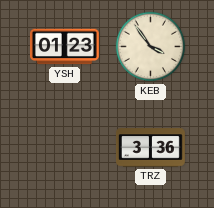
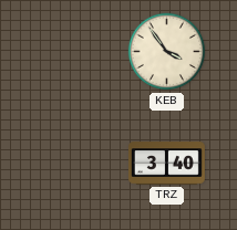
YSH: 01:23 -> none
TRZ: 3:36 -> 3:40
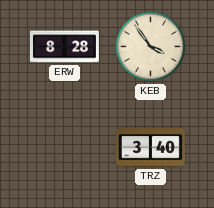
ERW: none -> 8:28
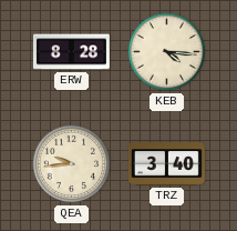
KEB: 3:54 -> 4:16
QEA: none -> 9:44
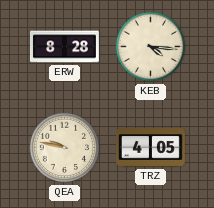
QEA: 9:44 -> 9:47
TRZ: 3:40 -> 4:05
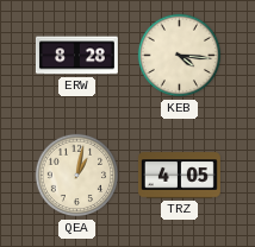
QEA: 9:47 -> 1:02
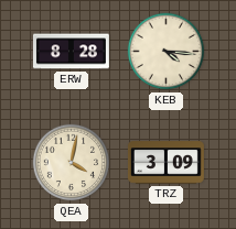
QEA: 1:02 -> 4:02
TRZ: 4:05 -> 3:09
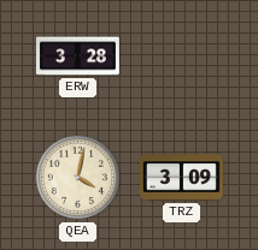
ERW: 8:28 -> 3:28
KEB: 4:16 -> none
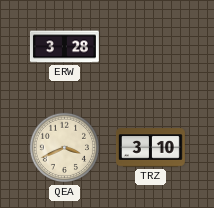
QEA: 4:02 -> 3:41
TRZ: 3:09 -> 3:10
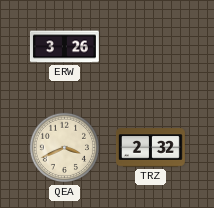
ERW: 3:28 -> 3:26
TRZ: 3:10 -> 2:32
